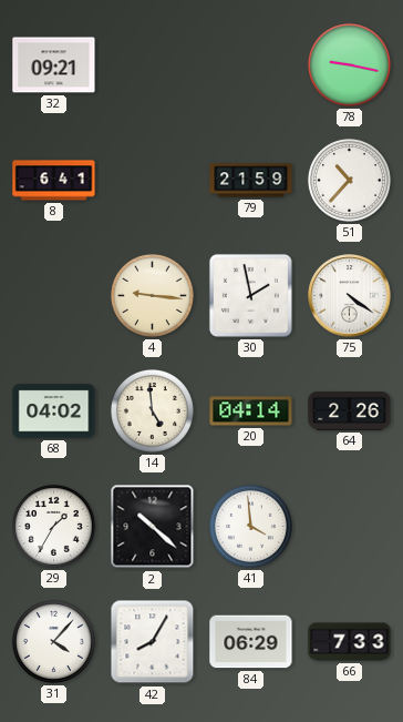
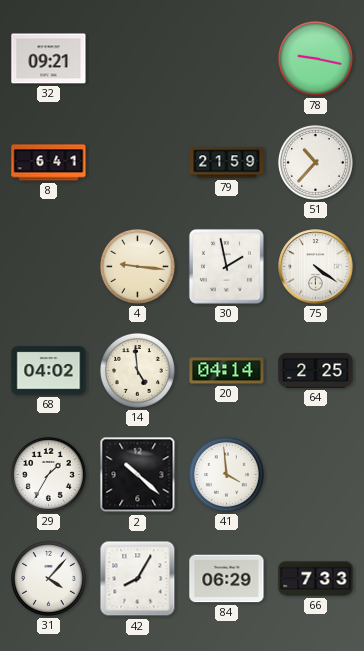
64: 2:26 -> 2:25
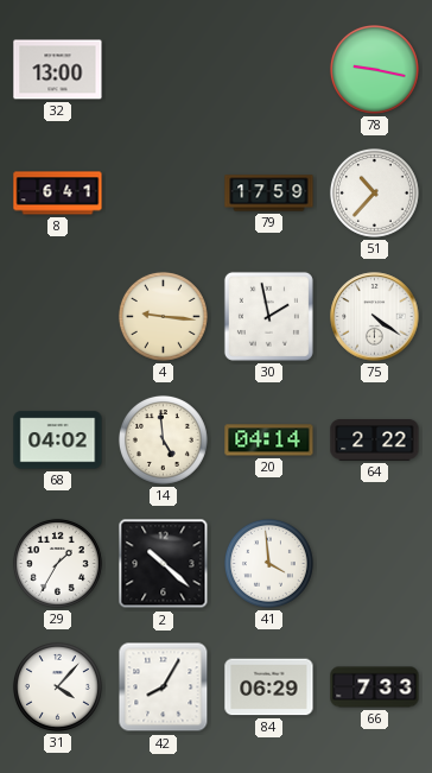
32: 09:21 -> 13:00
79: 21:59 -> 17:59
64: 2:25 -> 2:22
